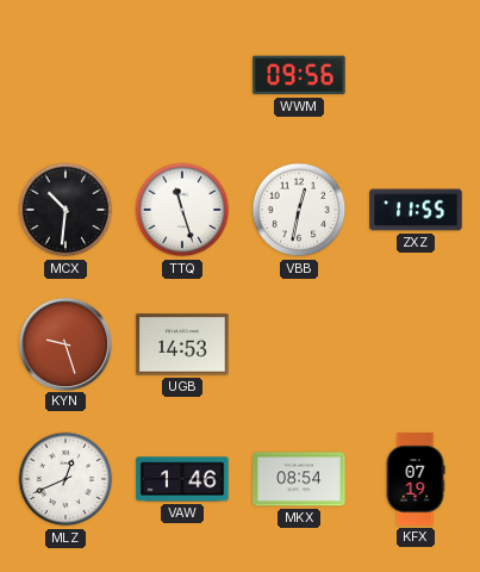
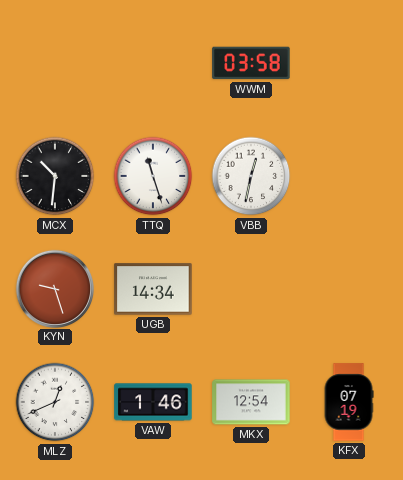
WWM: 09:56 -> 03:58
ZXZ: 11:55 -> none
UGB: 14:53 -> 14:34
MKX: 08:54 -> 12:54
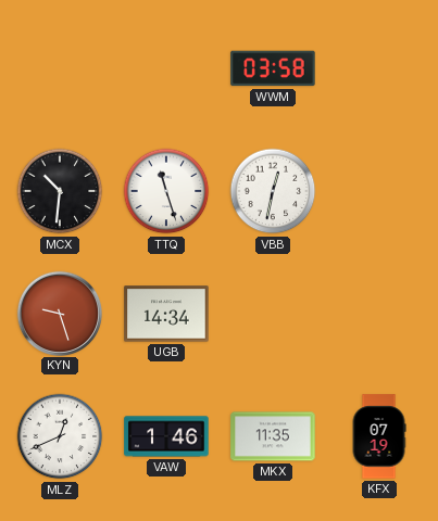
MKX: 12:54 -> 11:35
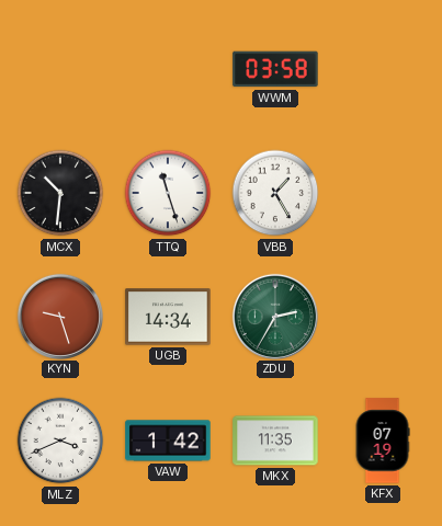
VBB: 12:32 -> 1:25
ZDU: none -> 2:35
MLZ: 12:41 -> 3:41
VAW: 1:46 -> 1:42
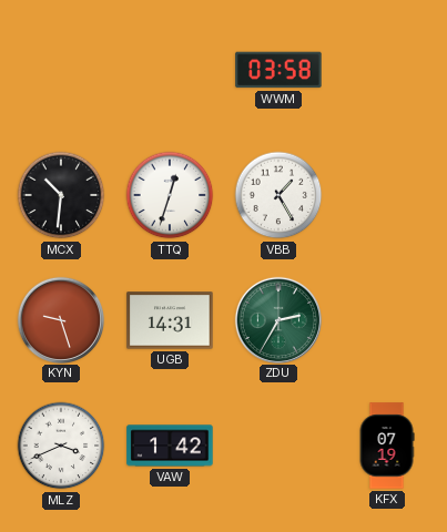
TTQ: 11:27 -> 12:33
UGB: 14:34 -> 14:31
MKX: 11:35 -> none
